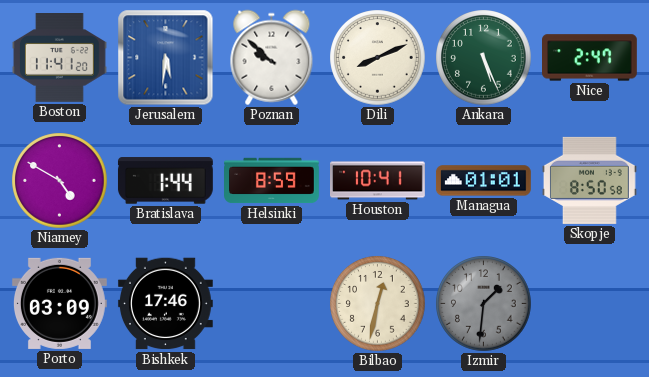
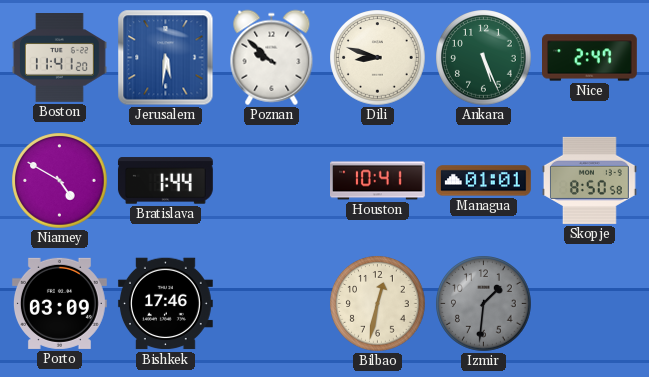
Dili: 8:11 -> 8:48
Helsinki: 8:59 -> none
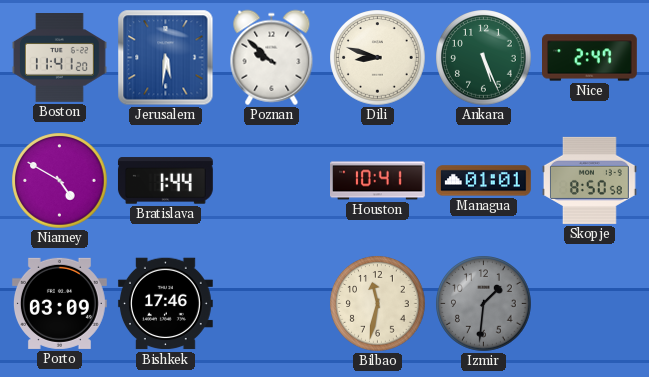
Bilbao: 12:32 -> 11:32
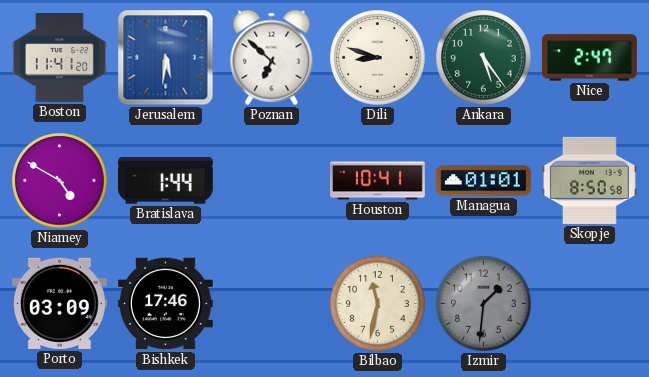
Poznan: 9:52 -> 6:52
Ankara: 5:26 -> 5:24
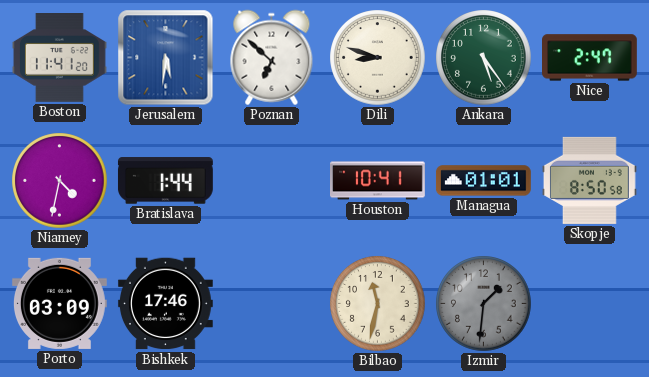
Niamey: 4:50 -> 4:32
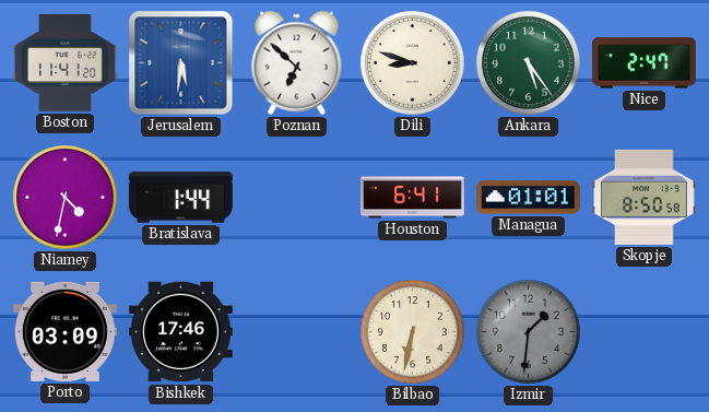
Houston: 10:41 -> 6:41
Bilbao: 11:32 -> 6:32
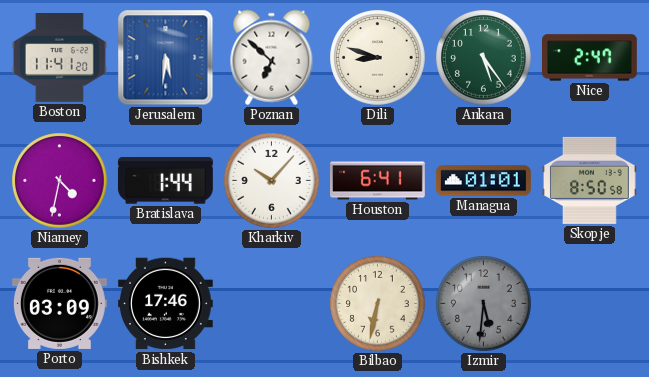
Kharkiv: none -> 10:07
Izmir: 1:31 -> 5:31
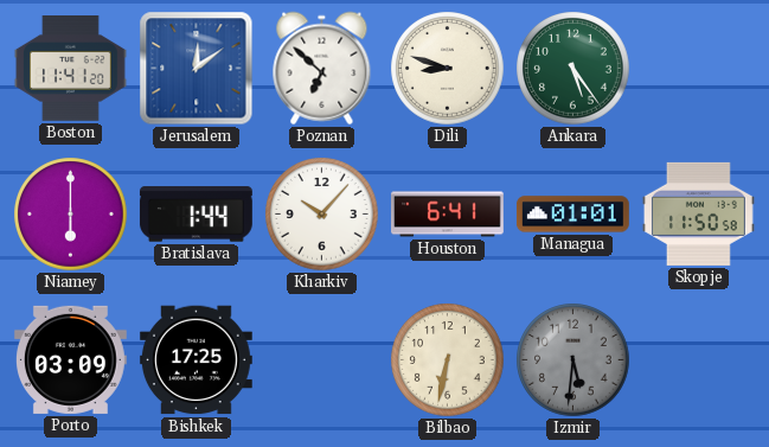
Jerusalem: 5:31 -> 12:09
Nice: 2:47 -> none
Niamey: 4:32 -> 6:00
Skopje: 8:50 -> 11:50
Bishkek: 17:46 -> 17:25
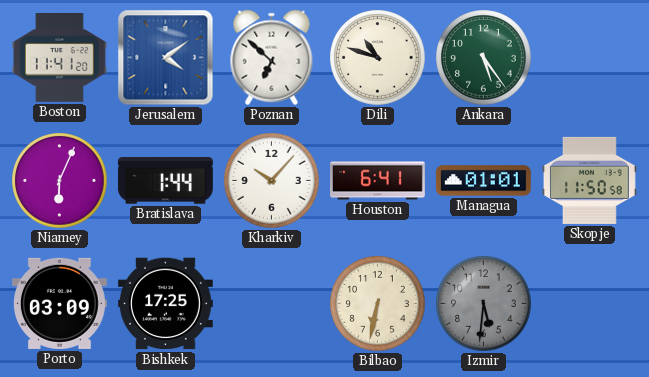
Jerusalem: 12:09 -> 4:09
Dili: 8:48 -> 10:48
Niamey: 6:00 -> 6:04
